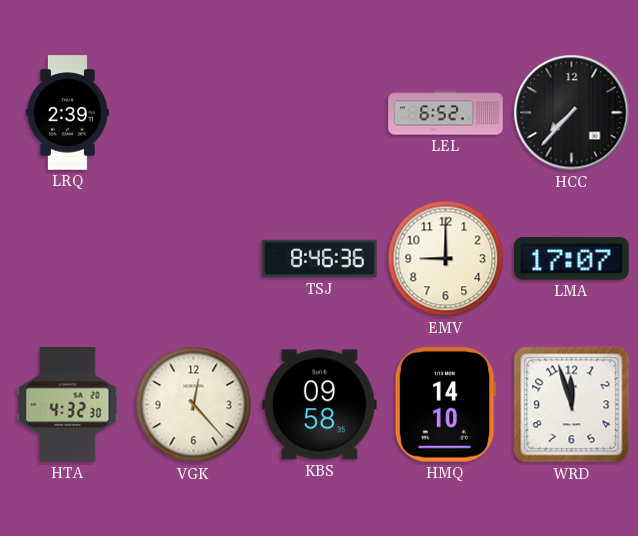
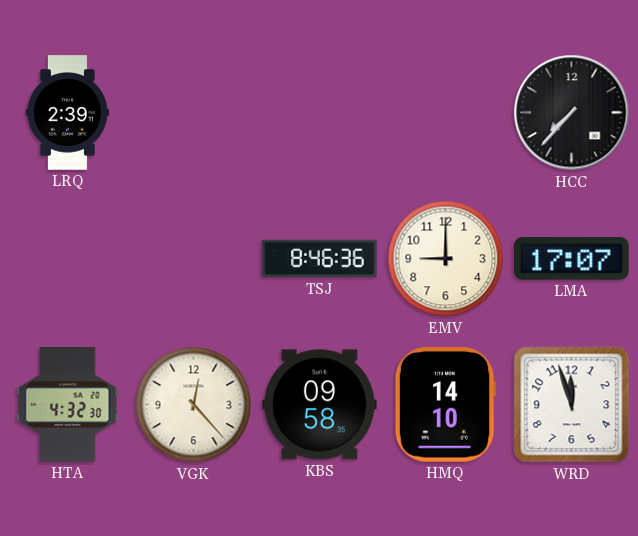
LEL: 6:52 -> none
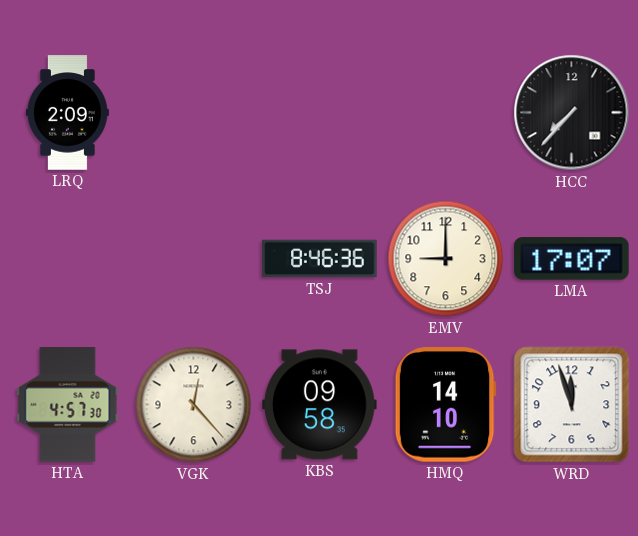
LRQ: 2:39 -> 2:09
HTA: 4:32 -> 4:57
